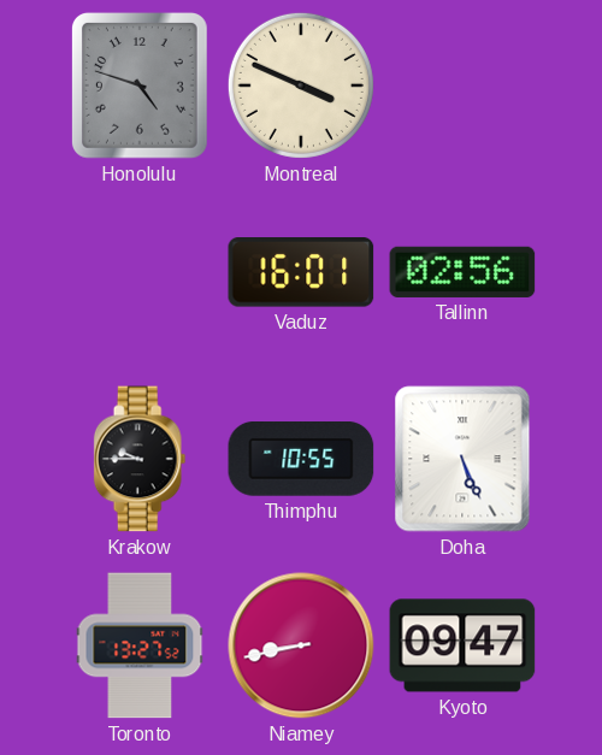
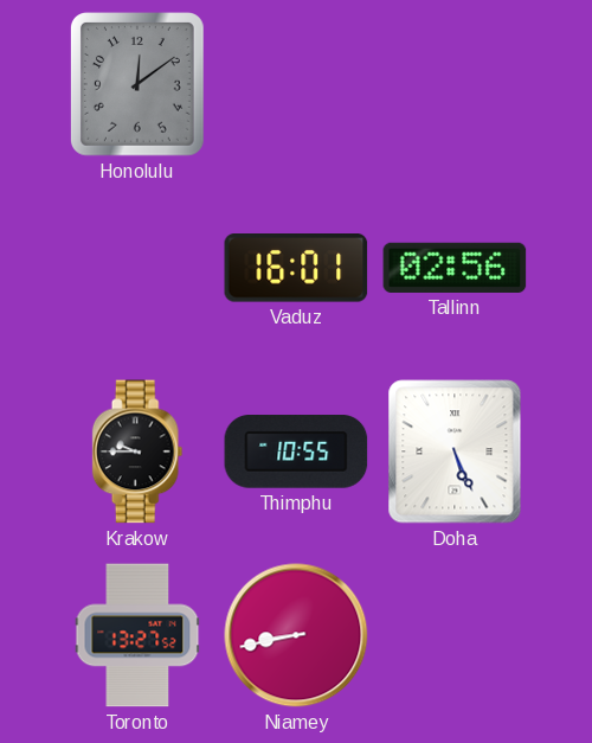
Honolulu: 4:48 -> 12:09
Montreal: 3:49 -> none
Kyoto: 09:47 -> none
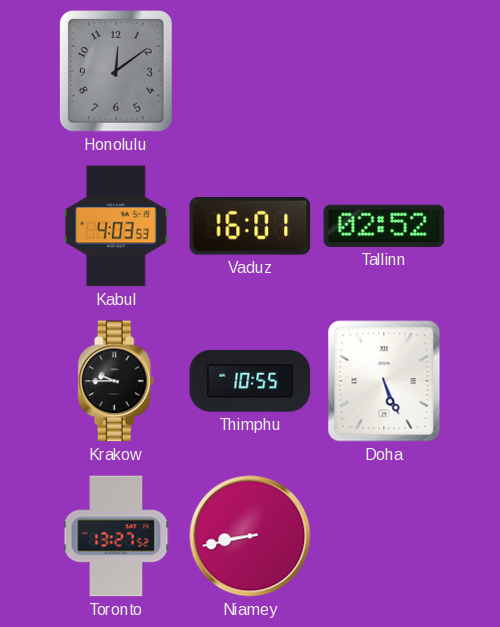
Kabul: none -> 4:03
Tallinn: 02:56 -> 02:52
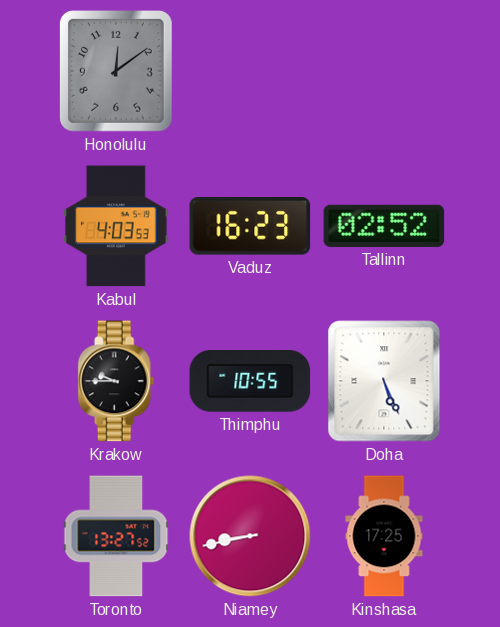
Vaduz: 16:01 -> 16:23
Kinshasa: none -> 17:25
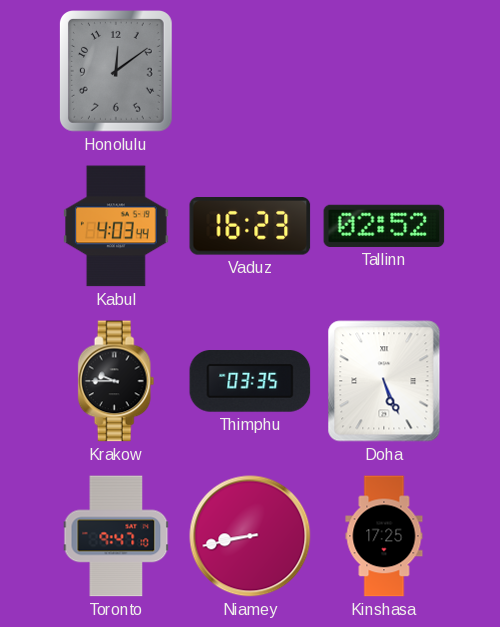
Kabul: 4:03:53 -> 4:03:44
Thimphu: 10:55 -> 03:35
Toronto: 13:27 -> 9:47
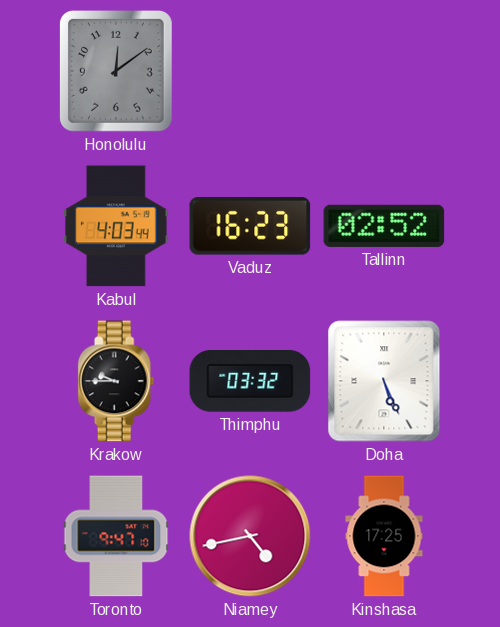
Thimphu: 03:35 -> 03:32
Niamey: 8:43 -> 4:43
